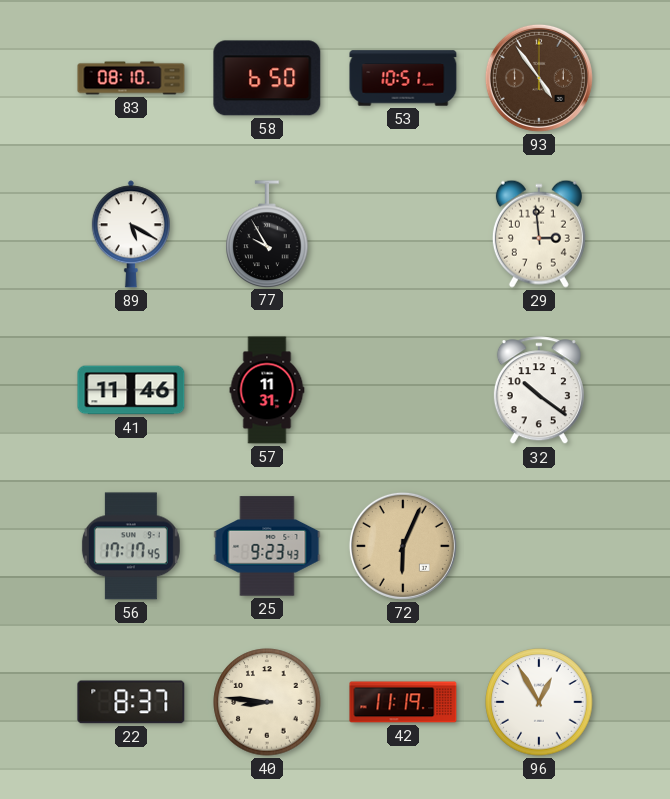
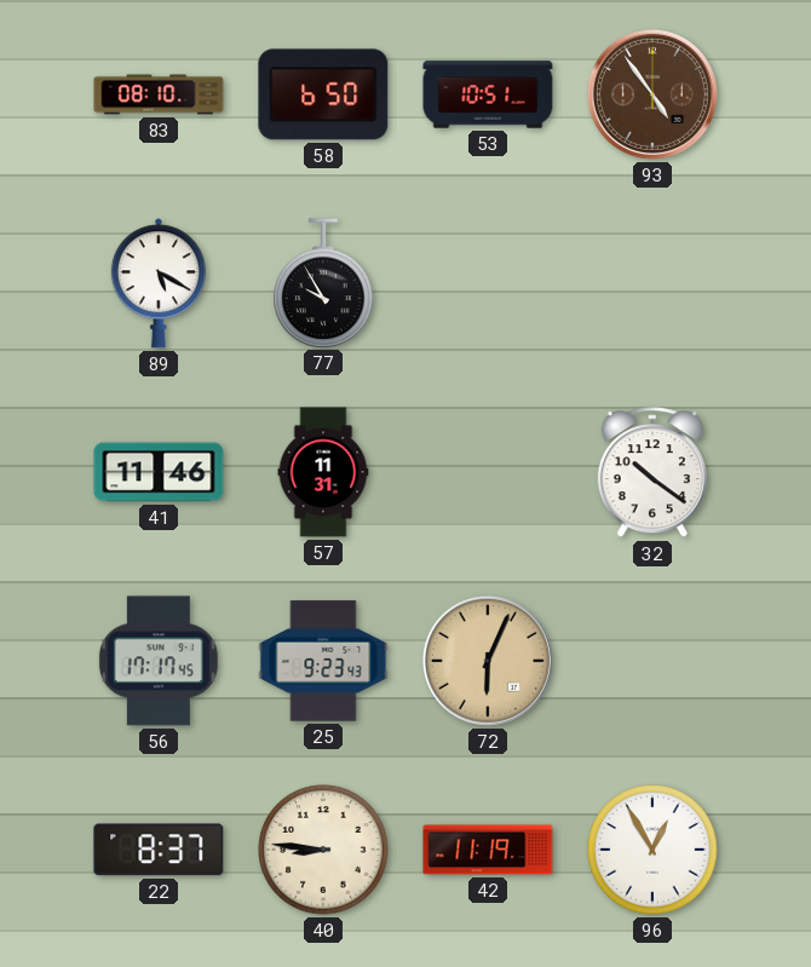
29: 2:59 -> none
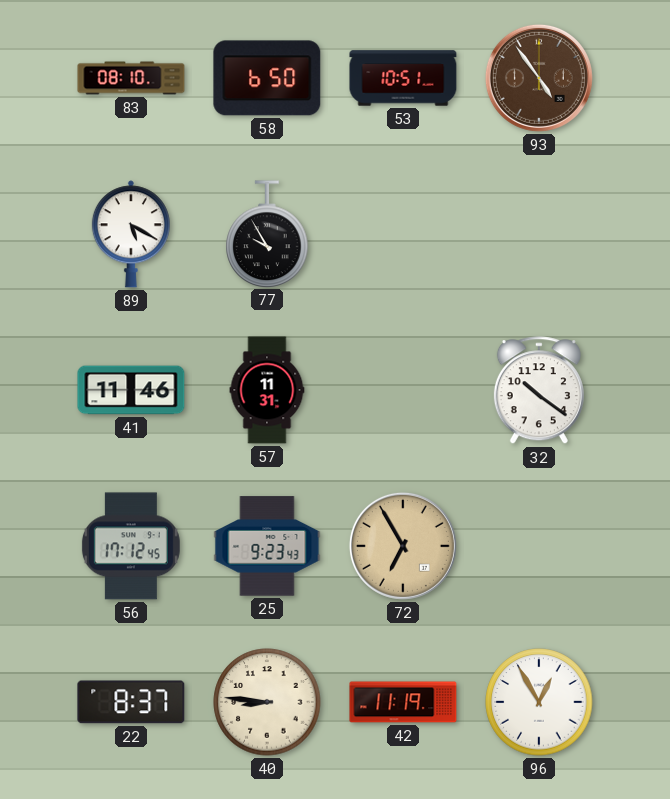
56: 17:17 -> 17:12
72: 6:04 -> 6:55
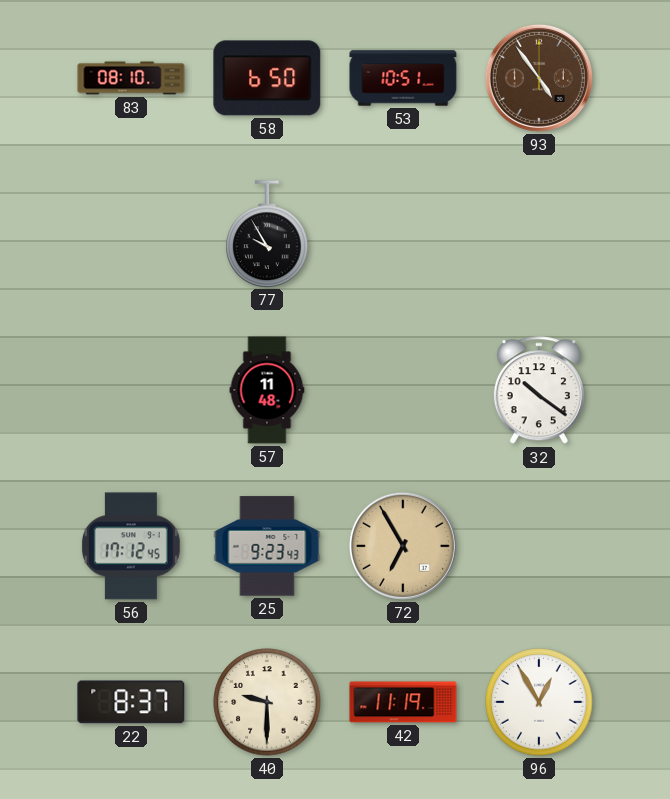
89: 5:20 -> none
41: 11:46 -> none
57: 11:31 -> 11:48
40: 8:46 -> 9:30
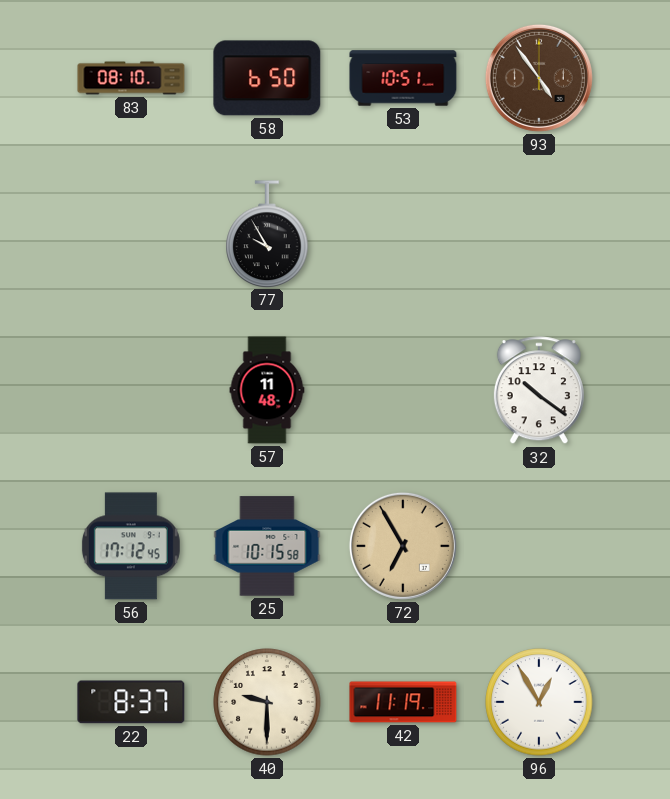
25: 9:23 -> 10:15
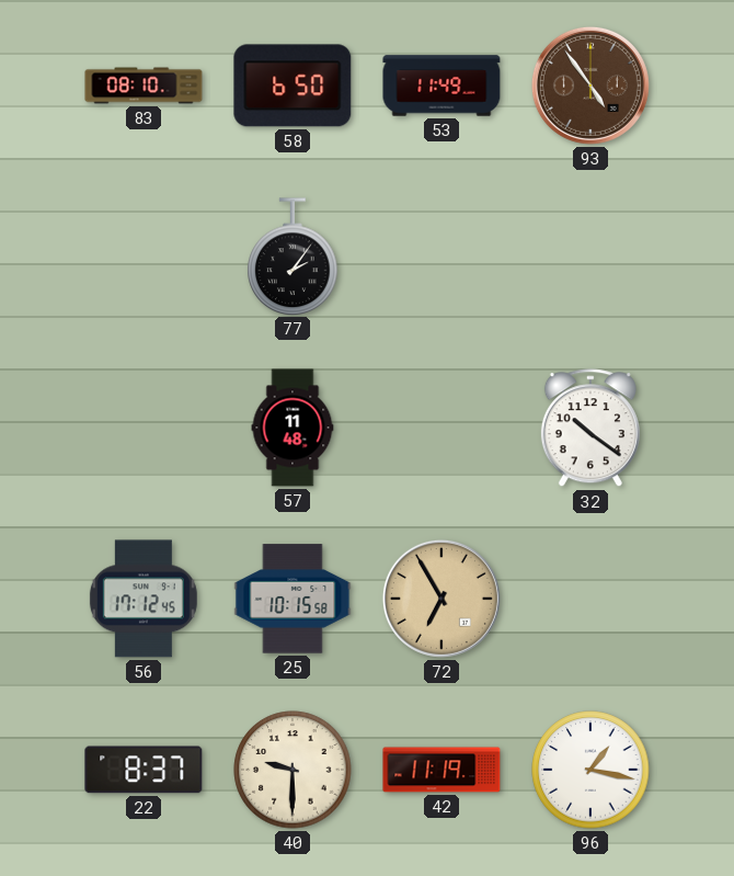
53: 10:51 -> 11:49
77: 9:55 -> 2:06
96: 12:55 -> 1:17
